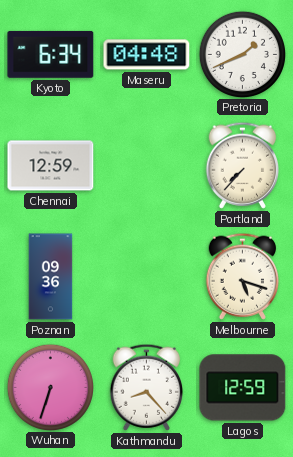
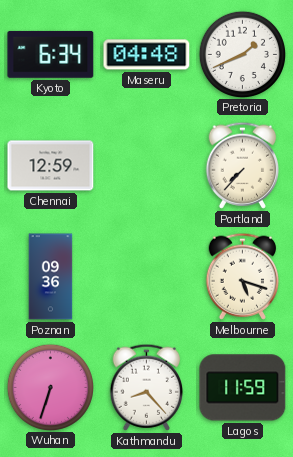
Lagos: 12:59 -> 11:59
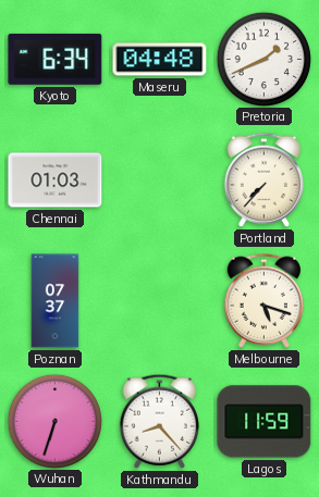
Chennai: 12:59 -> 01:03
Poznan: 09:36 -> 07:37
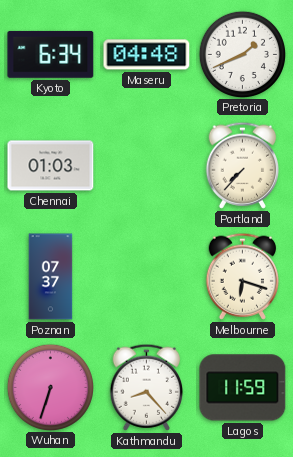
Melbourne: 5:18 -> 6:18
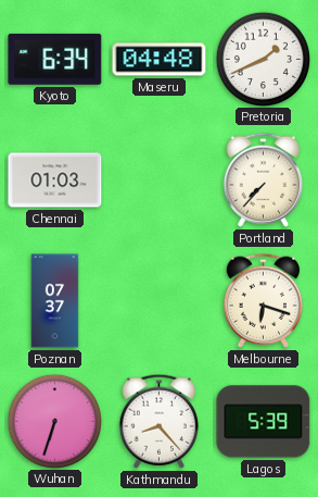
Lagos: 11:59 -> 5:39
